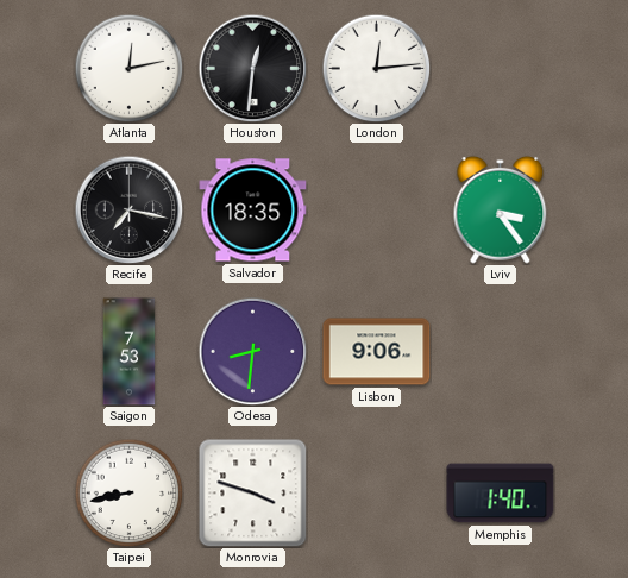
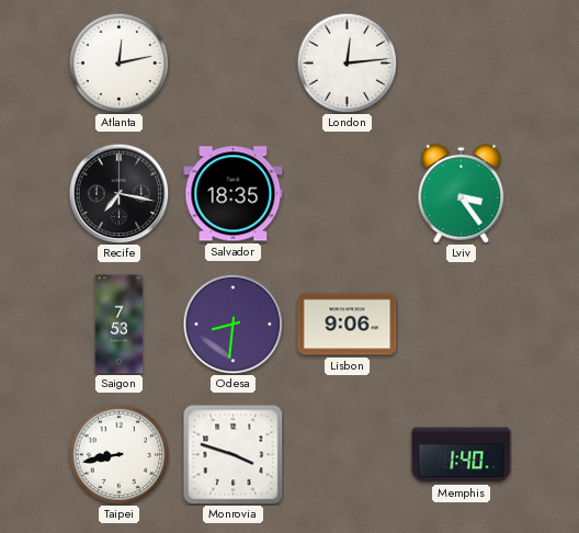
Houston: 12:31 -> none
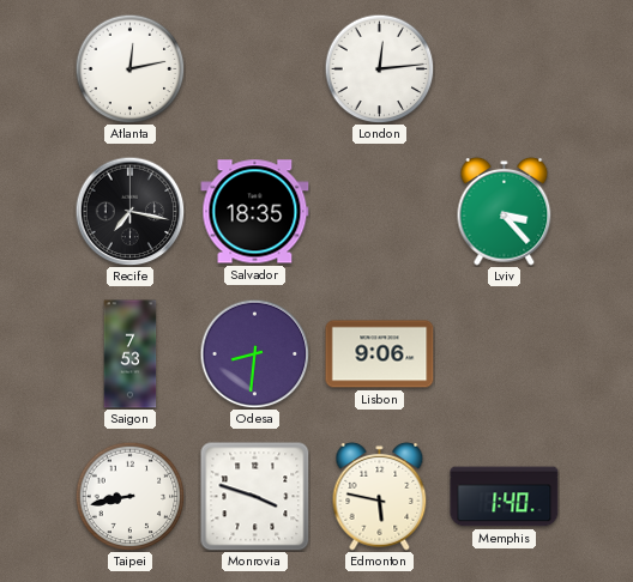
Lviv: 3:24 -> 3:23
Edmonton: none -> 5:47
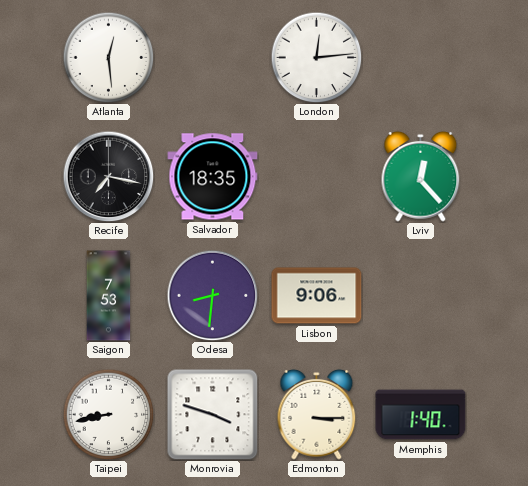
Atlanta: 12:13 -> 12:29
Lviv: 3:23 -> 12:23
Edmonton: 5:47 -> 3:15
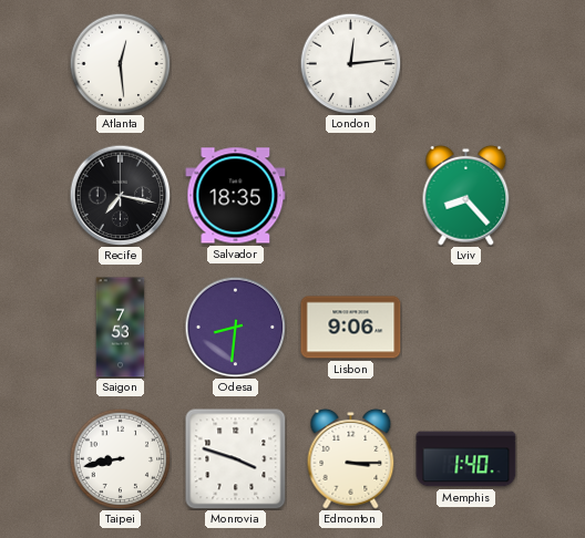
Lviv: 12:23 -> 8:23
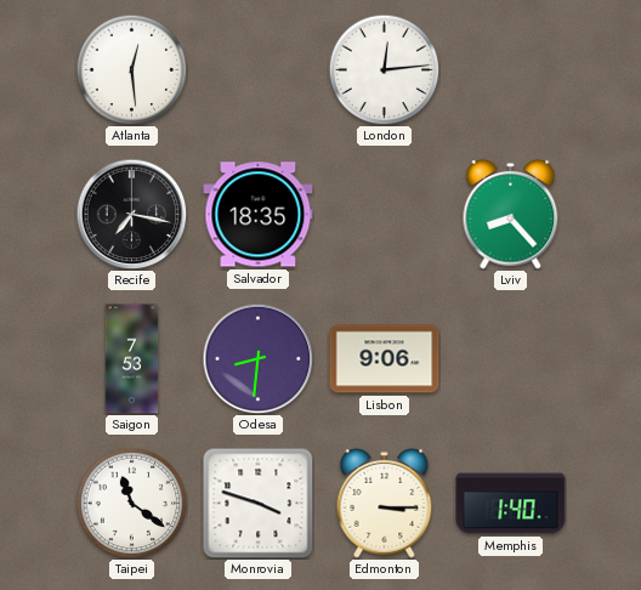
Taipei: 8:43 -> 11:21
